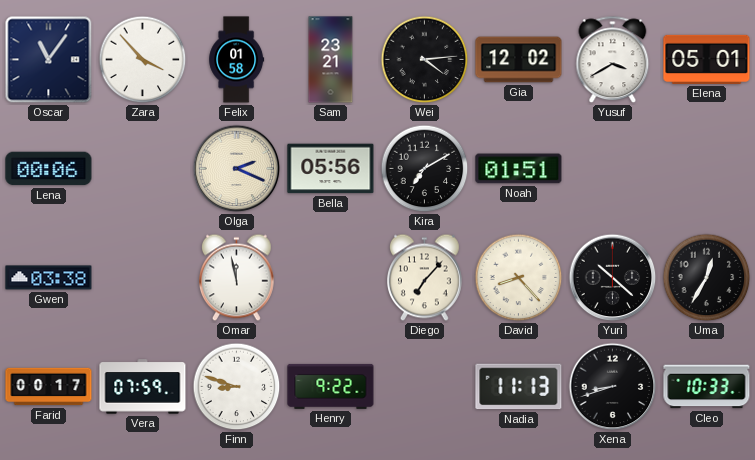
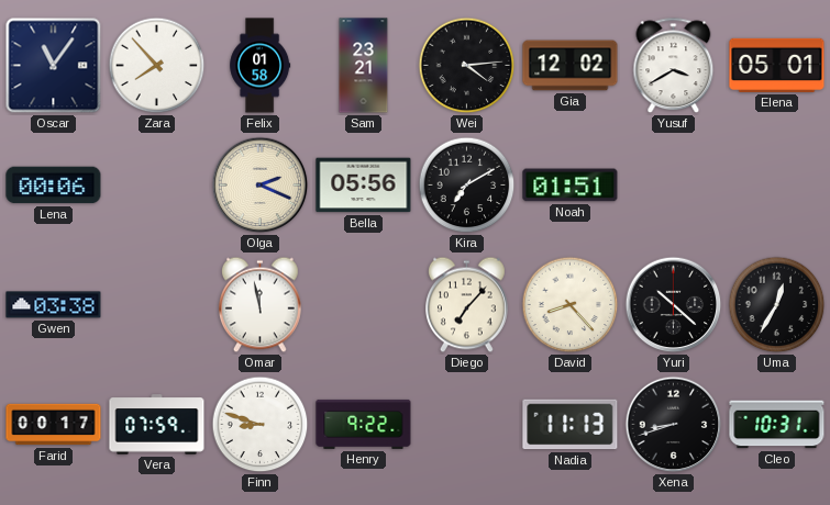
Zara: 3:53 -> 7:53
Cleo: 10:33 -> 10:31
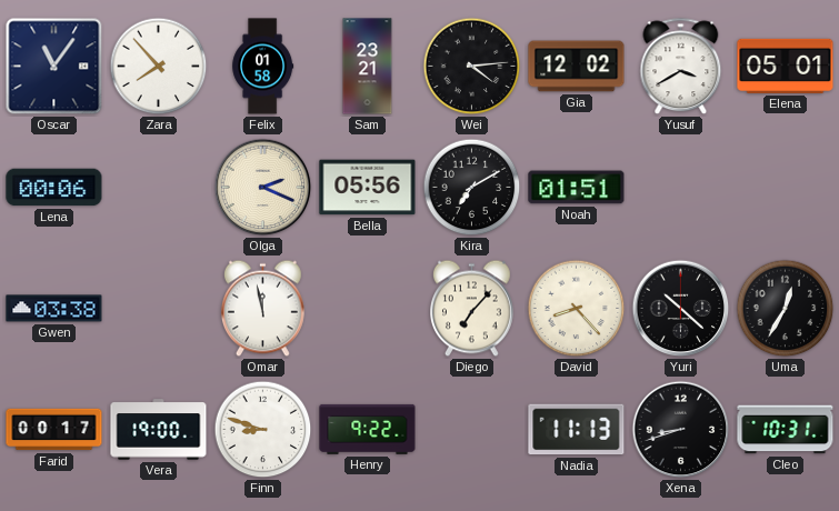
Vera: 07:59 -> 19:00
